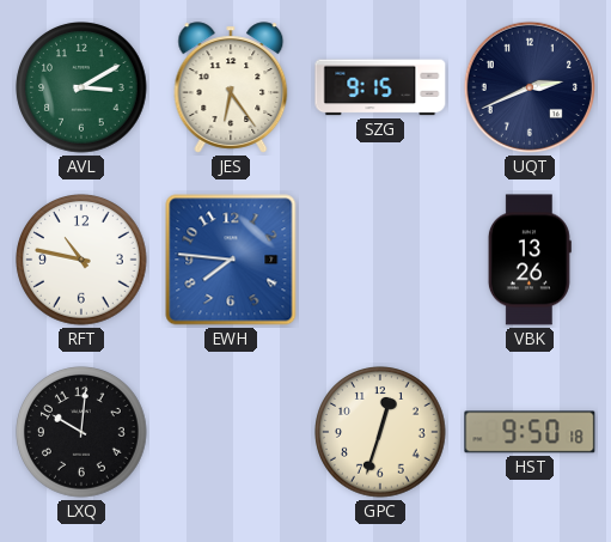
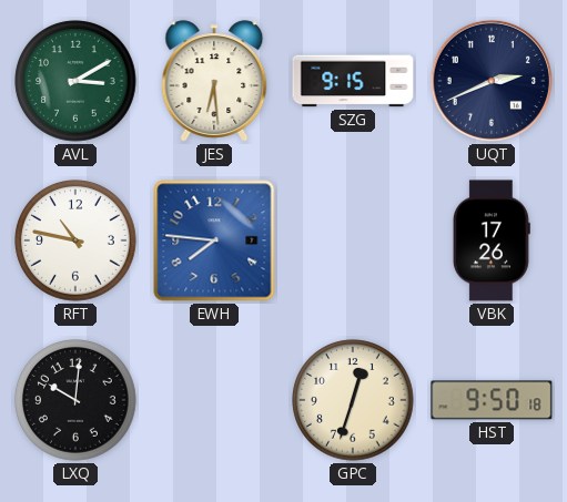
JES: 6:24 -> 6:29
VBK: 13:26 -> 17:26
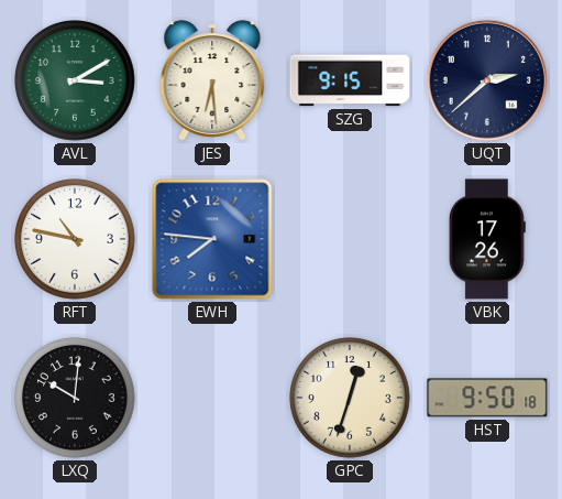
UQT: 2:41 -> 2:38
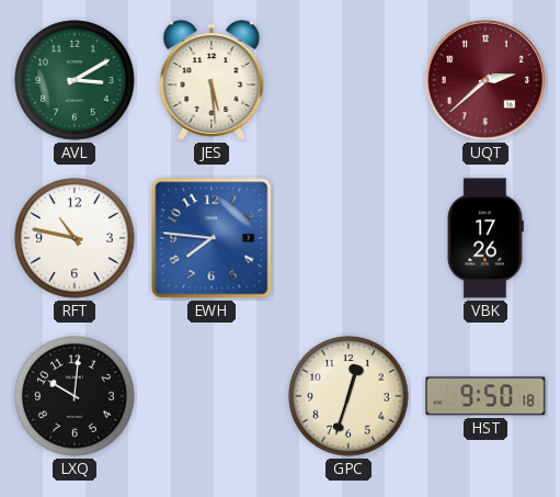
JES: 6:29 -> 5:29
SZG: 9:15 -> none
UQT dial: navy -> burgundy
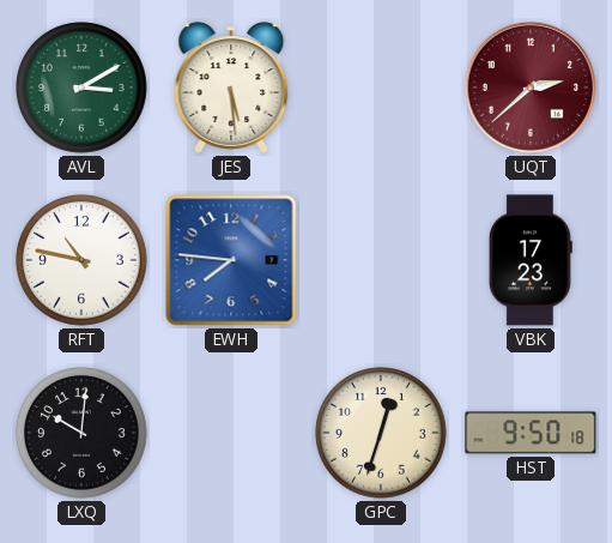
VBK: 17:26 -> 17:23
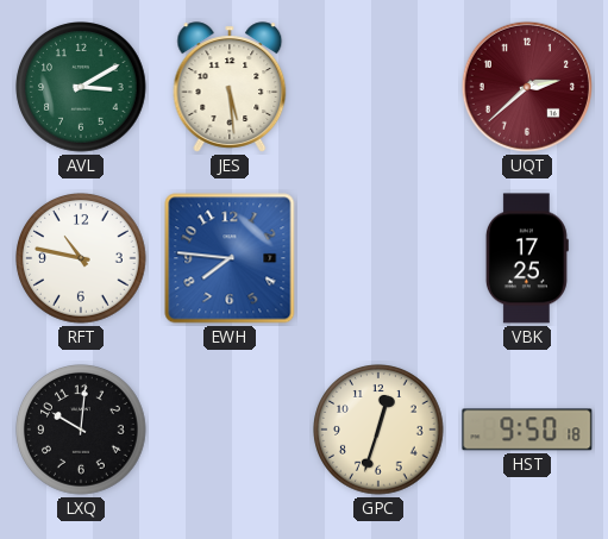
VBK: 17:23 -> 17:25
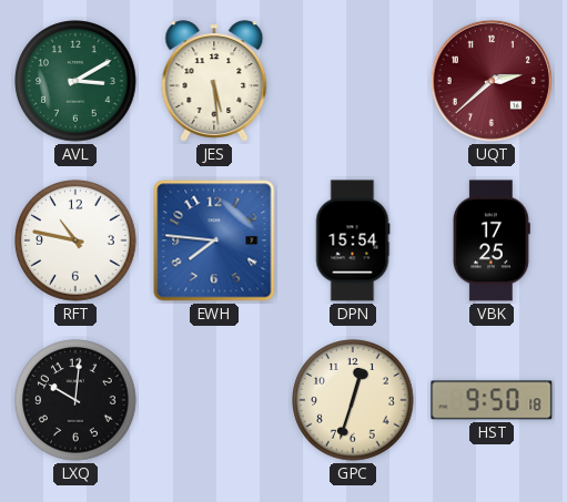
DPN: none -> 15:54
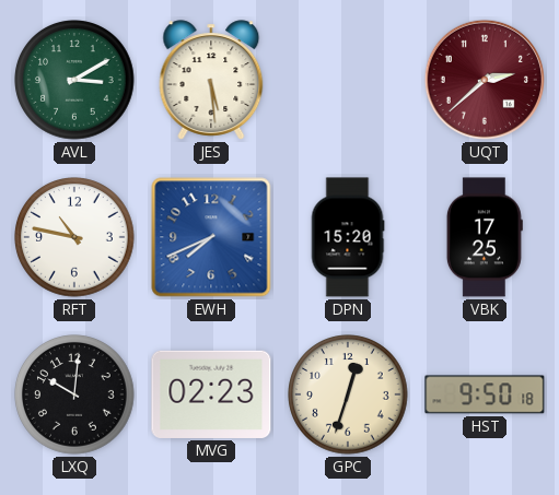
EWH: 7:46 -> 7:41
DPN: 15:54 -> 15:20
MVG: none -> 02:23
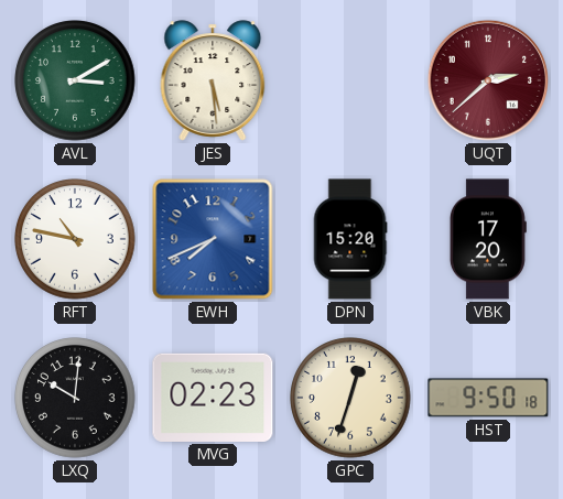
VBK: 17:25 -> 17:20
